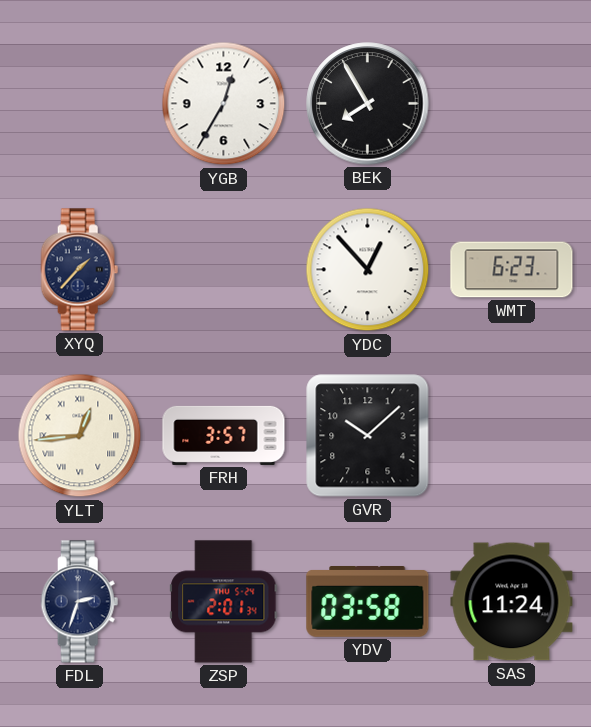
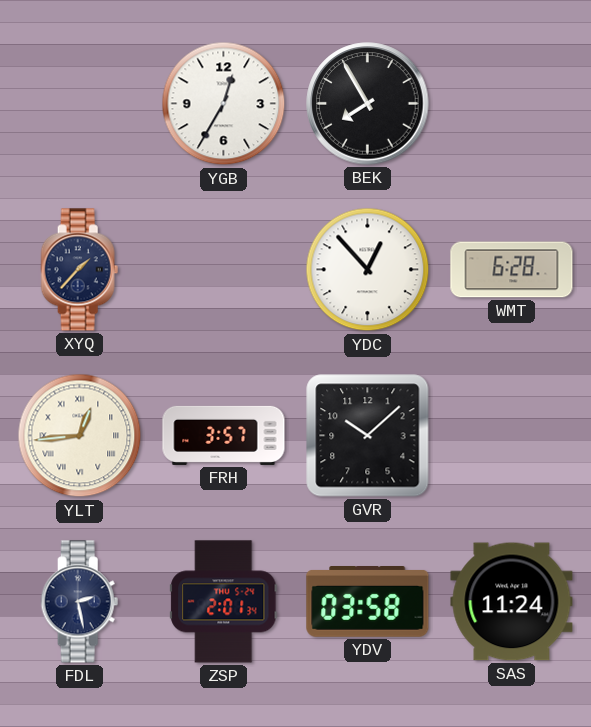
WMT: 6:23 -> 6:28
FDL: 2:33 -> 2:28
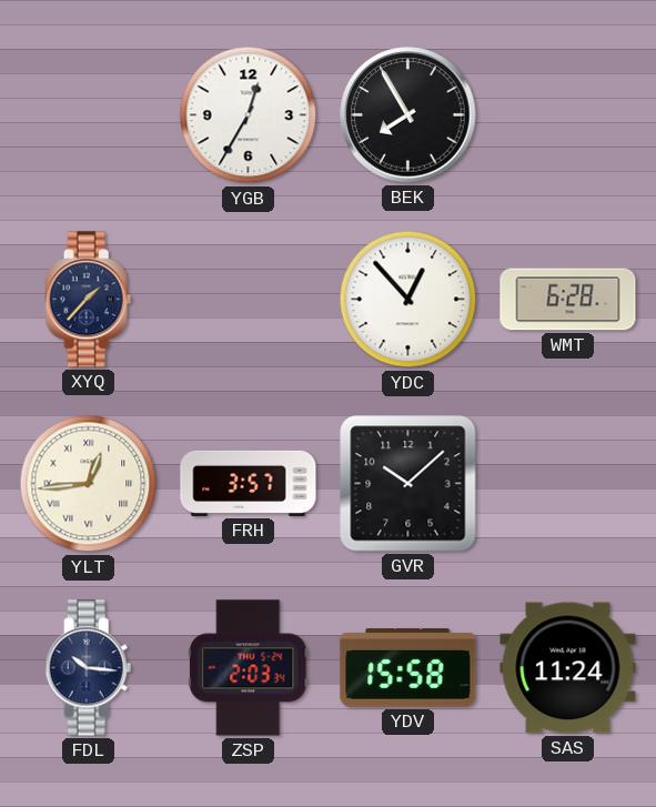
FDL: 2:28 -> 10:16
ZSP: 2:01 -> 2:03
YDV: 03:58 -> 15:58
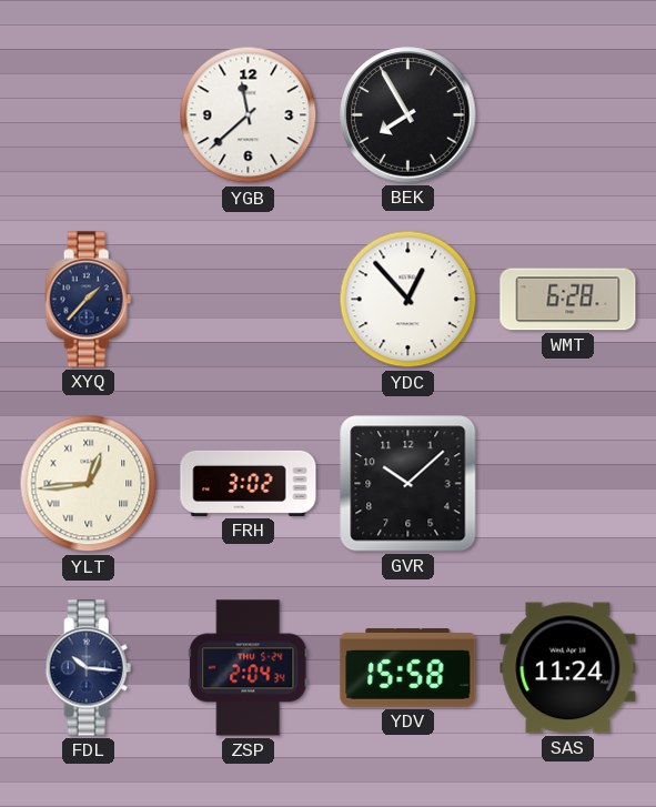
YGB: 12:35 -> 11:38
FRH: 3:57 -> 3:02
ZSP: 2:03 -> 2:04
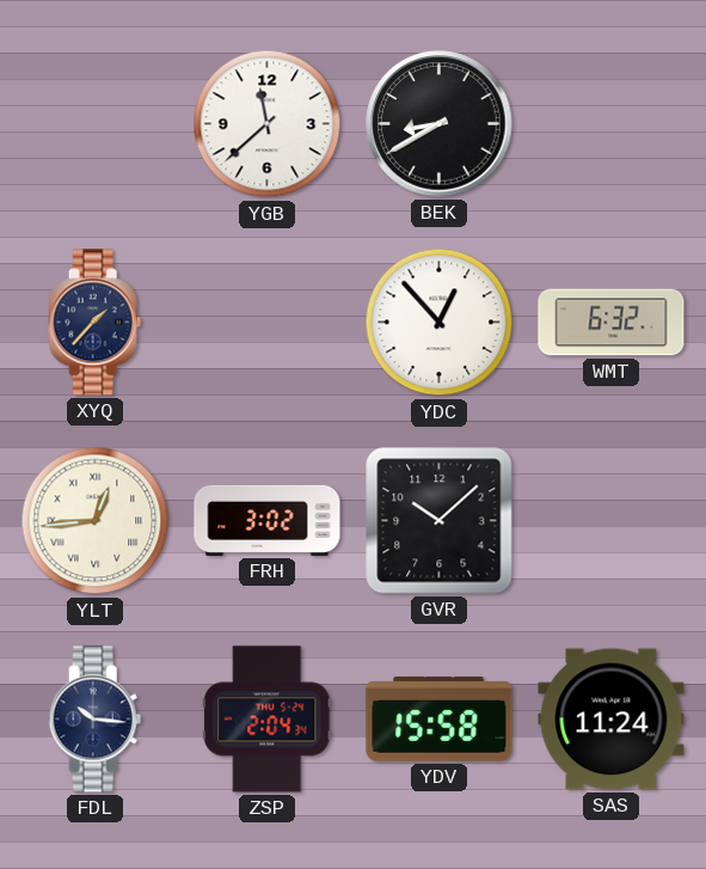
BEK: 7:55 -> 8:40
WMT: 6:28 -> 6:32
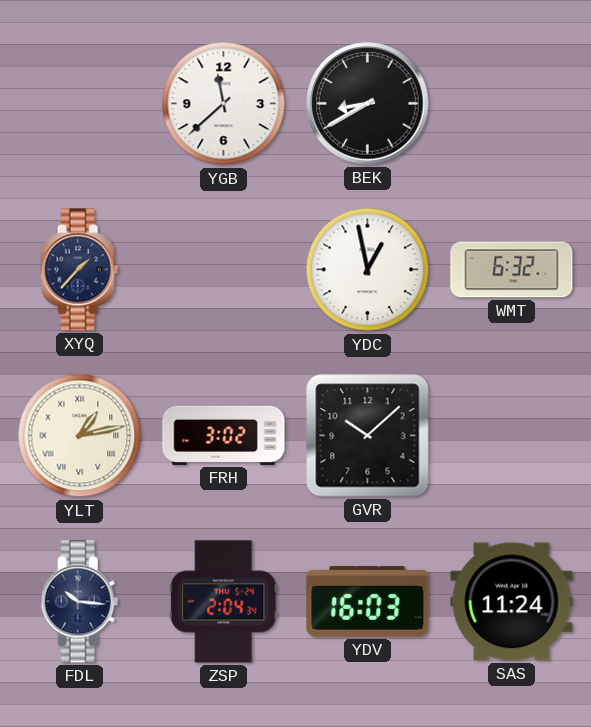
YDC: 12:53 -> 12:58
YLT: 12:44 -> 1:13
YDV: 15:58 -> 16:03
